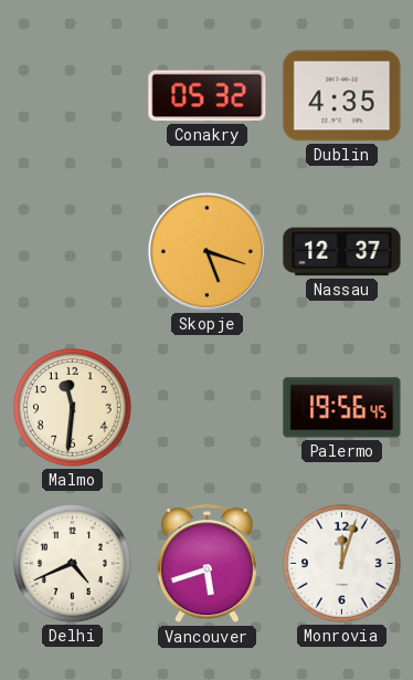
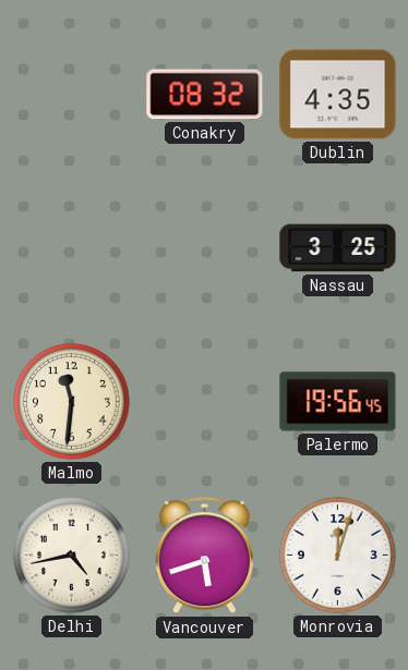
Conakry: 05:32 -> 08:32
Skopje: 5:18 -> none
Nassau: 12:37 -> 3:25
Delhi: 4:41 -> 4:43
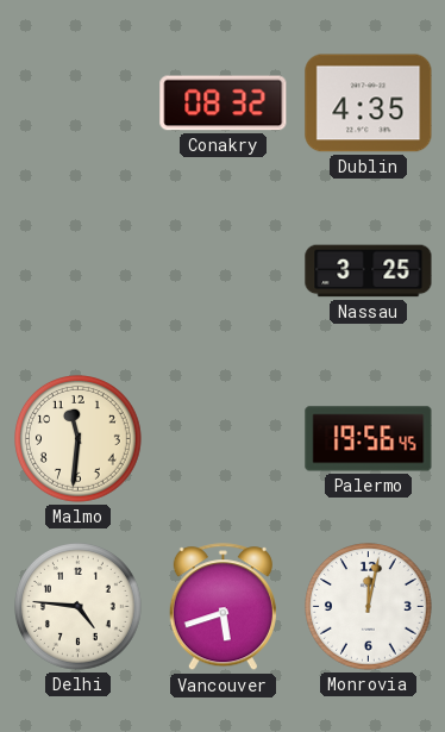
Delhi: 4:43 -> 4:46
Monrovia: 12:03 -> 12:02
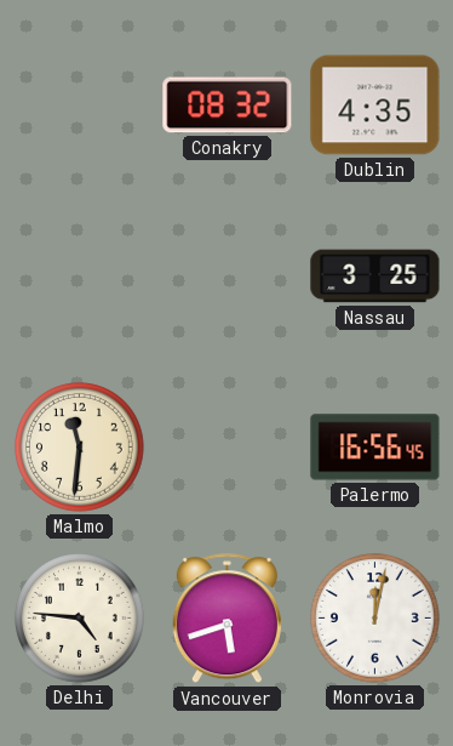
Palermo: 19:56 -> 16:56
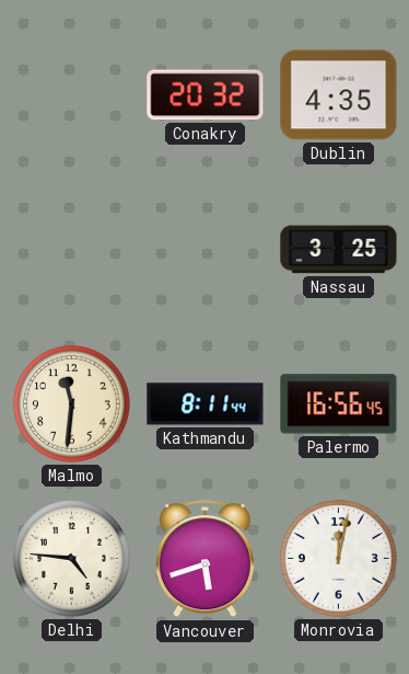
Conakry: 08:32 -> 20:32
Kathmandu: none -> 8:11
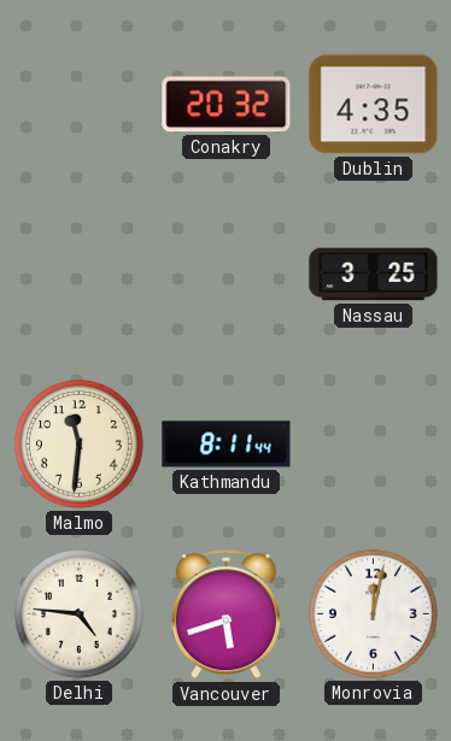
Palermo: 16:56 -> none
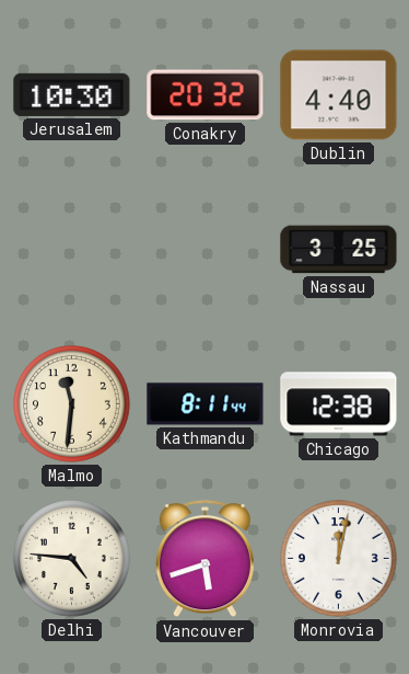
Jerusalem: none -> 10:30
Dublin: 4:35 -> 4:40
Chicago: none -> 12:38
